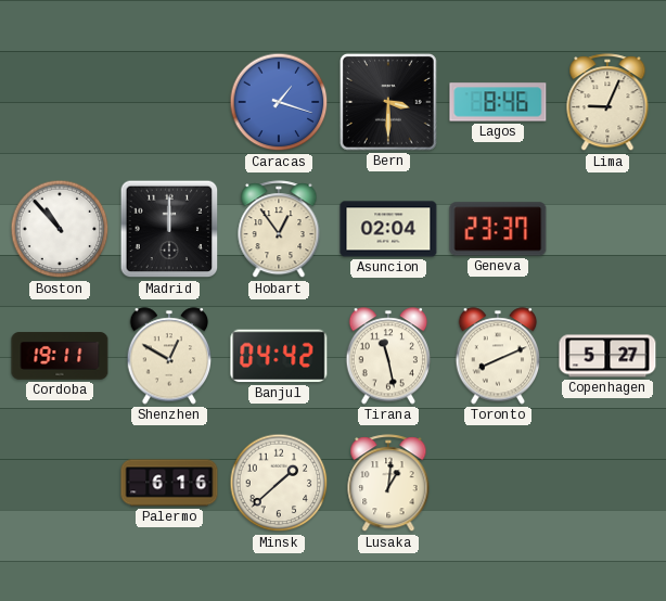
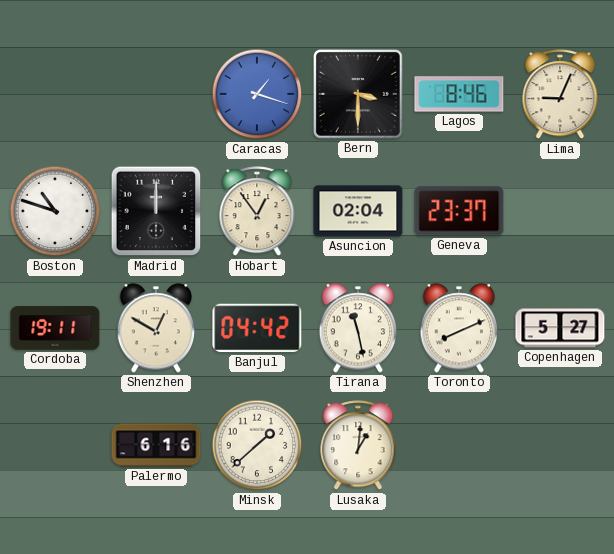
Boston: 10:53 -> 10:48
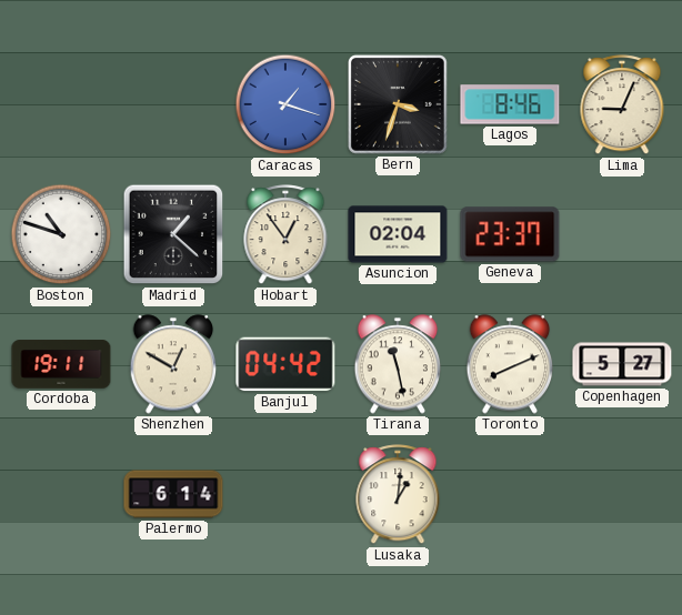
Bern: 3:30 -> 3:33
Madrid: 12:00 -> 1:22
Palermo: 6:16 -> 6:14
Minsk: 1:38 -> none
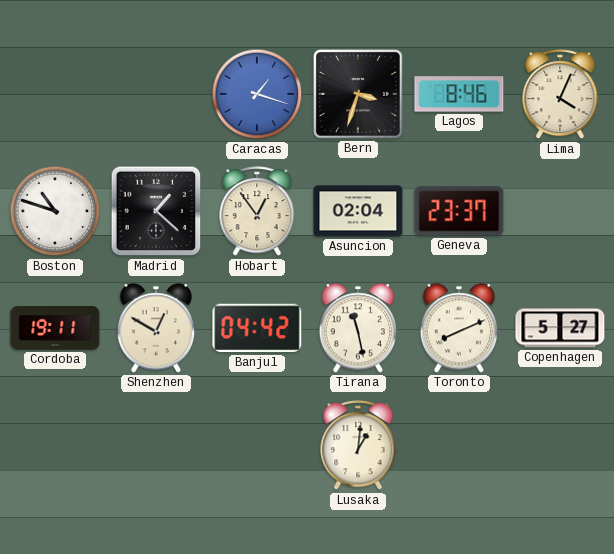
Lima: 9:04 -> 4:04
Palermo: 6:14 -> none
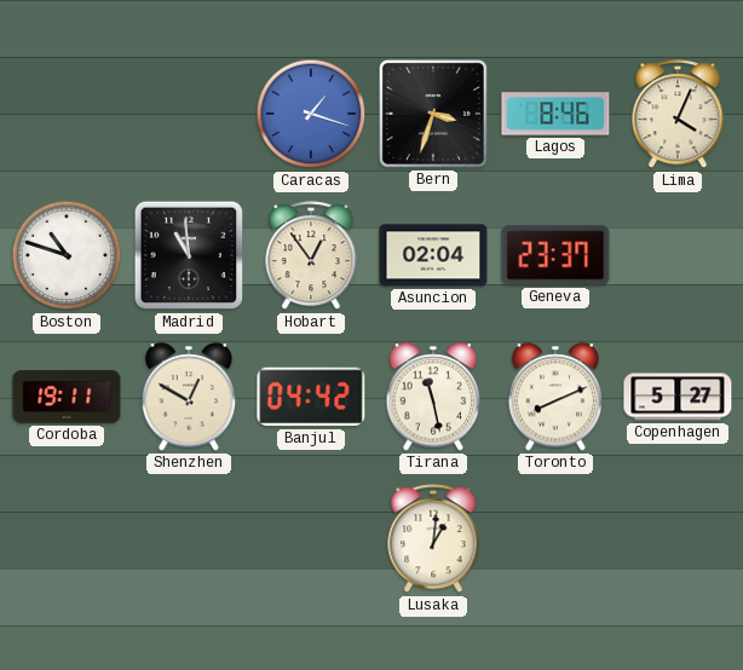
Madrid: 1:22 -> 10:59
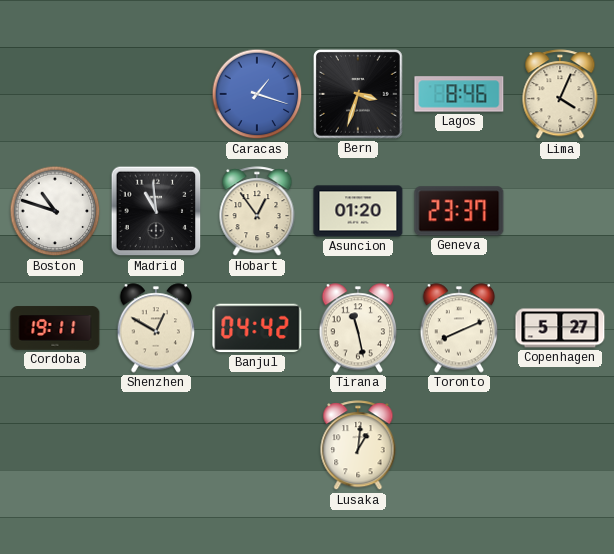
Asuncion: 02:04 -> 01:20
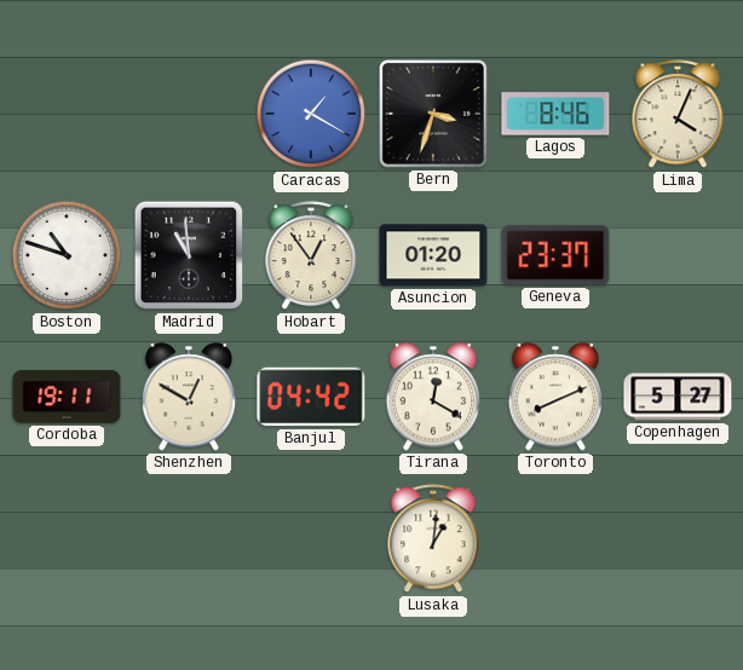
Caracas: 1:18 -> 1:20
Tirana: 11:28 -> 12:20
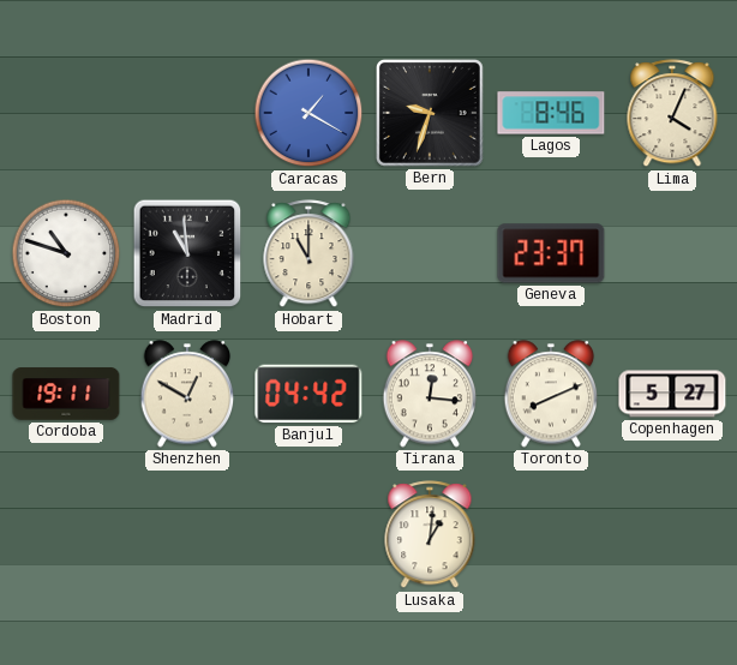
Bern: 3:33 -> 9:33
Hobart: 12:54 -> 11:00
Asuncion: 01:20 -> none
Tirana: 12:20 -> 12:16
